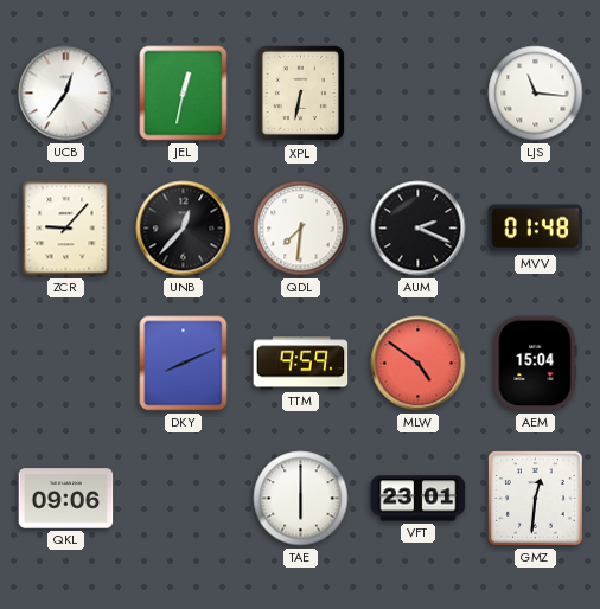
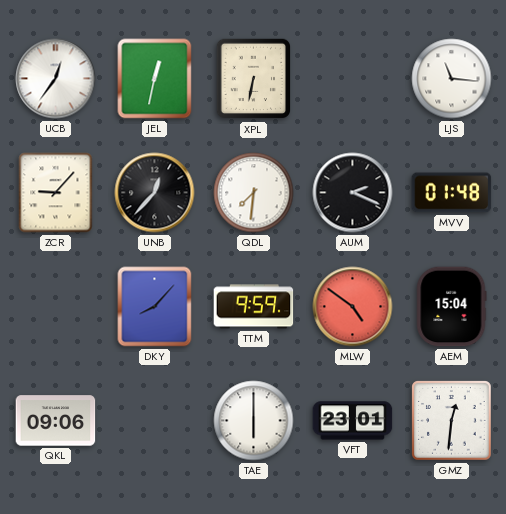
DKY: 8:11 -> 8:07
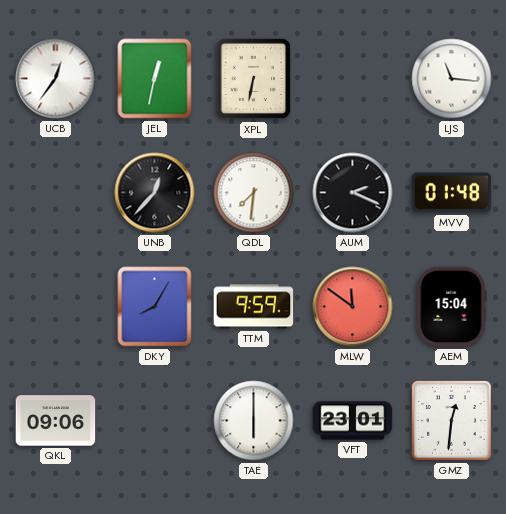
ZCR: 9:07 -> none
DKY: 8:07 -> 8:05
MLW: 4:51 -> 11:51
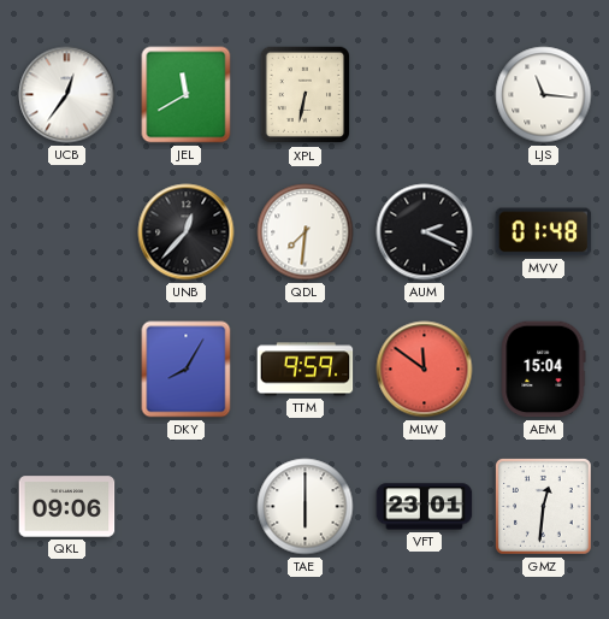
JEL: 12:32 -> 11:40
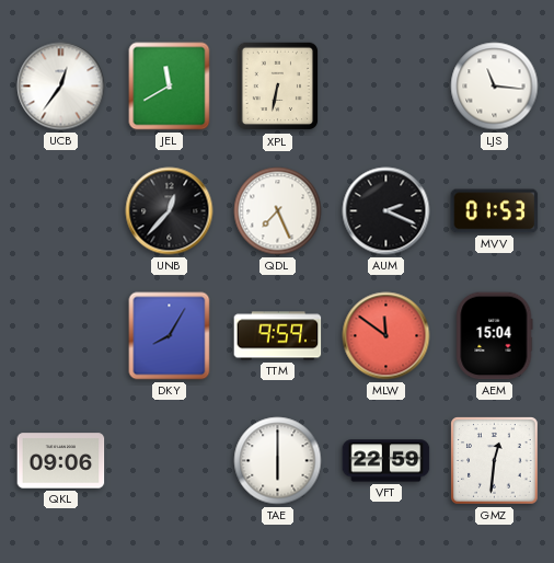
QDL: 7:31 -> 7:26
MVV: 01:48 -> 01:53
VFT: 23:01 -> 22:59
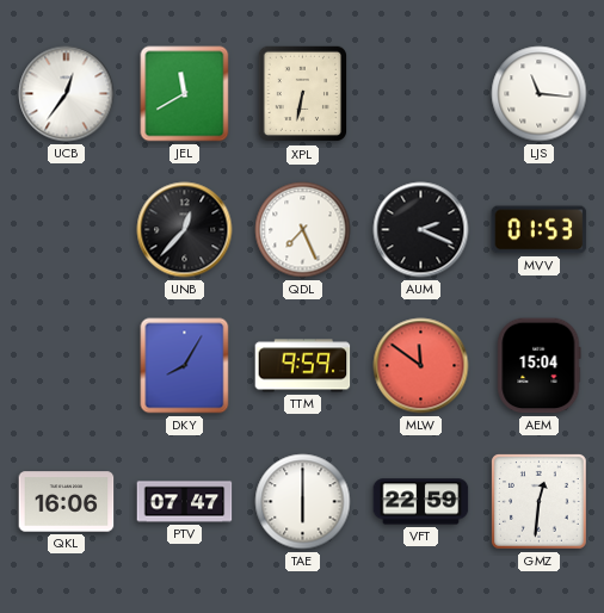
QKL: 09:06 -> 16:06
PTV: none -> 07:47
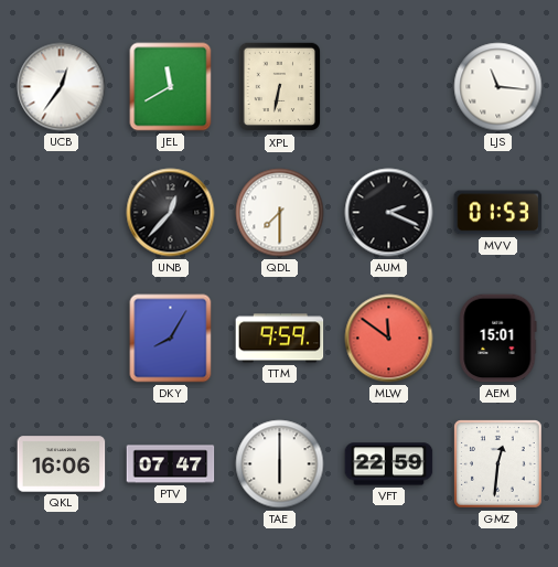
QDL: 7:26 -> 7:30
AEM: 15:04 -> 15:01
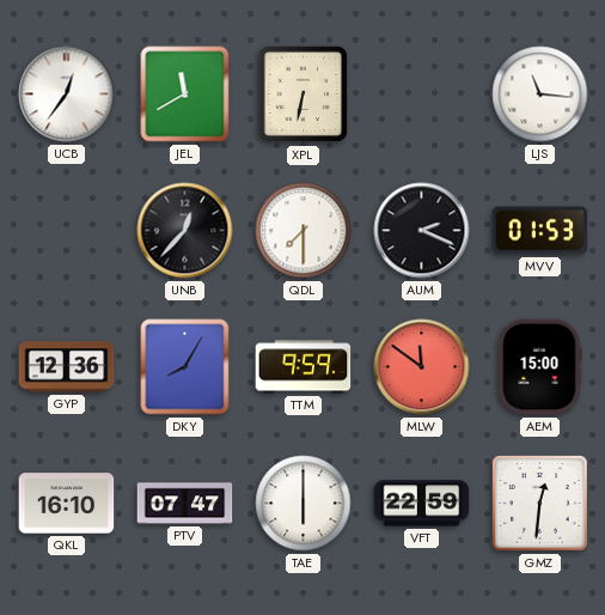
GYP: none -> 12:36
AEM: 15:01 -> 15:00
QKL: 16:06 -> 16:10
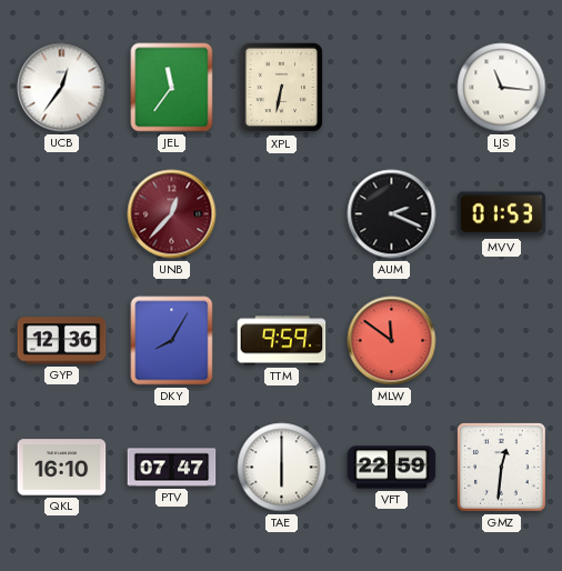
JEL: 11:40 -> 11:36
UNB dial: black -> burgundy
QDL: 7:30 -> none
AEM: 15:00 -> none
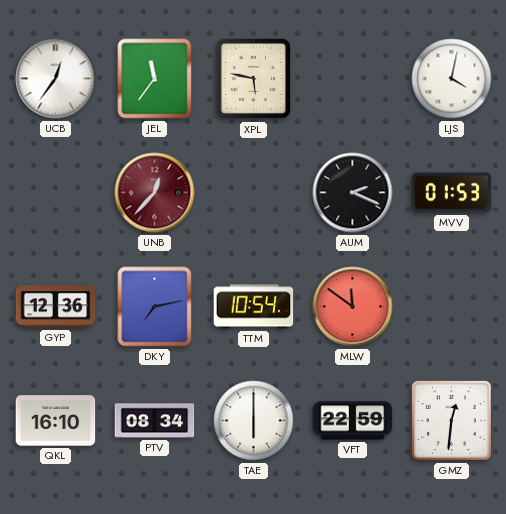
XPL: 6:32 -> 5:47
LJS: 11:16 -> 4:02
DKY: 8:05 -> 7:13
TTM: 9:59 -> 10:54
PTV: 07:47 -> 08:34
